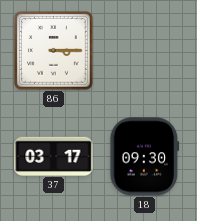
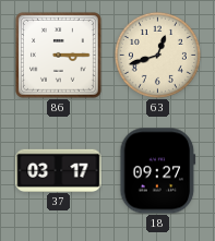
63: none -> 12:42
18: 09:30 -> 09:27
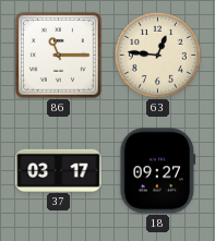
86: 3:15 -> 11:15
63: 12:42 -> 12:46
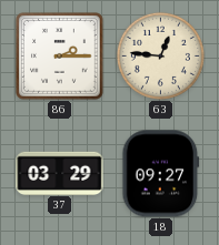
86: 11:15 -> 2:15
37: 03:17 -> 03:29
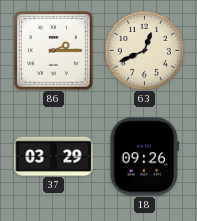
63: 12:46 -> 12:41
18: 09:27 -> 09:26
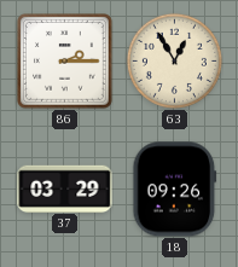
63: 12:41 -> 12:55
